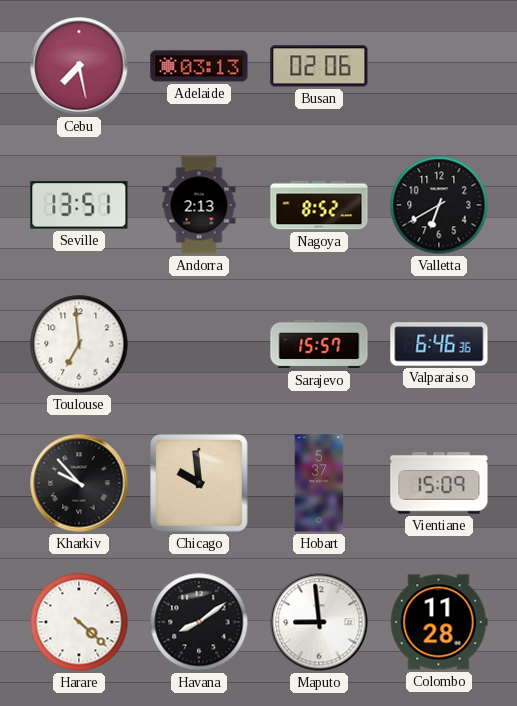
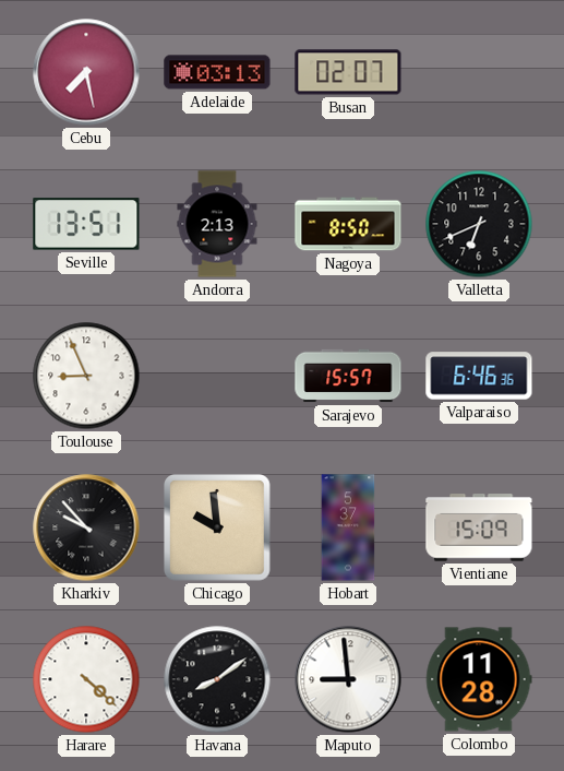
Busan: 02:06 -> 02:07
Nagoya: 8:52 -> 8:50
Valletta: 6:40 -> 6:41
Toulouse: 6:59 -> 8:56
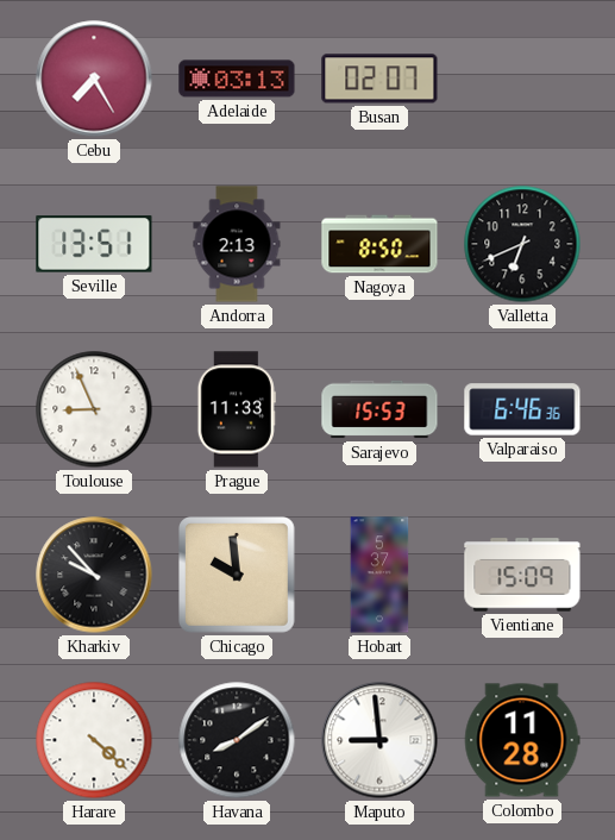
Cebu: 7:28 -> 7:25
Prague: none -> 11:33
Sarajevo: 15:57 -> 15:53
